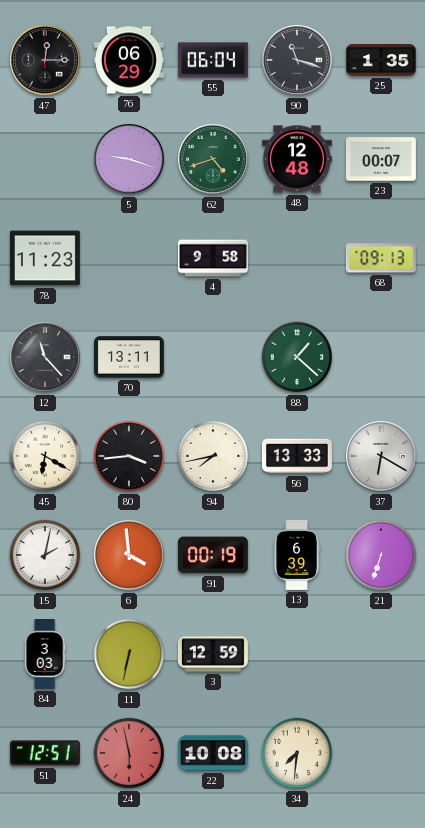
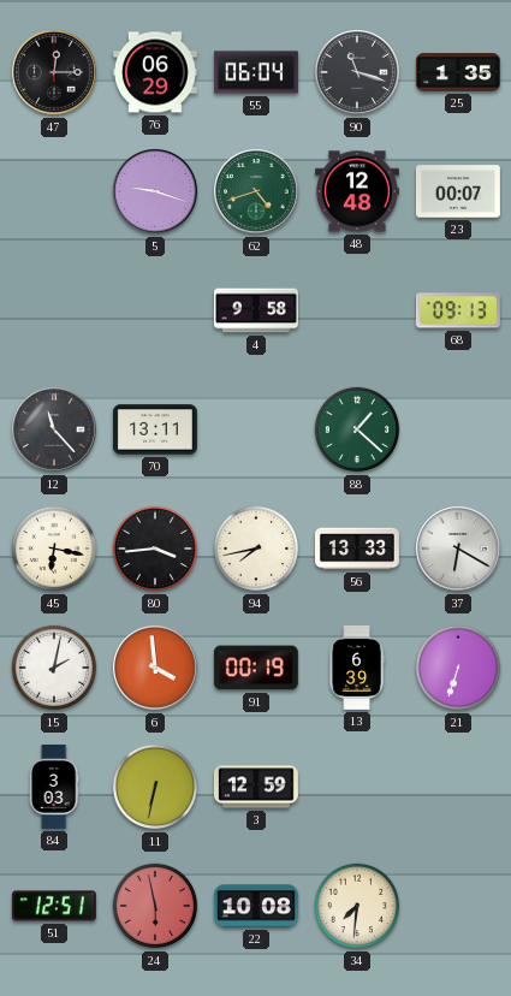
78: 11:23 -> none
45: 6:20 -> 6:17
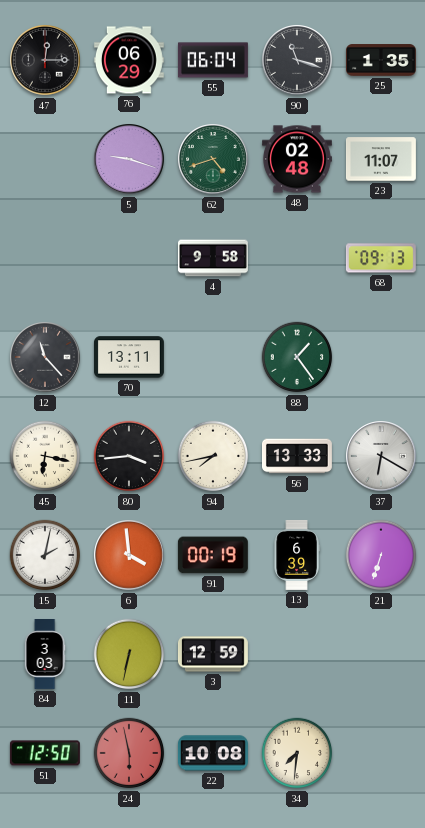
48: 12:48 -> 02:48
23: 00:07 -> 11:07
88: 1:22 -> 1:24
51: 12:51 -> 12:50
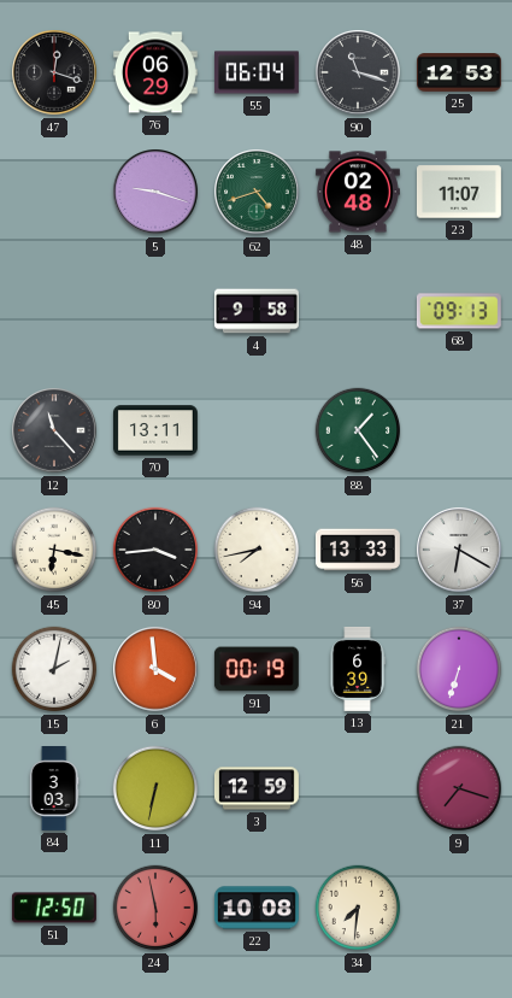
47: 12:15 -> 12:18
25: 1:35 -> 12:53
9: none -> 7:18
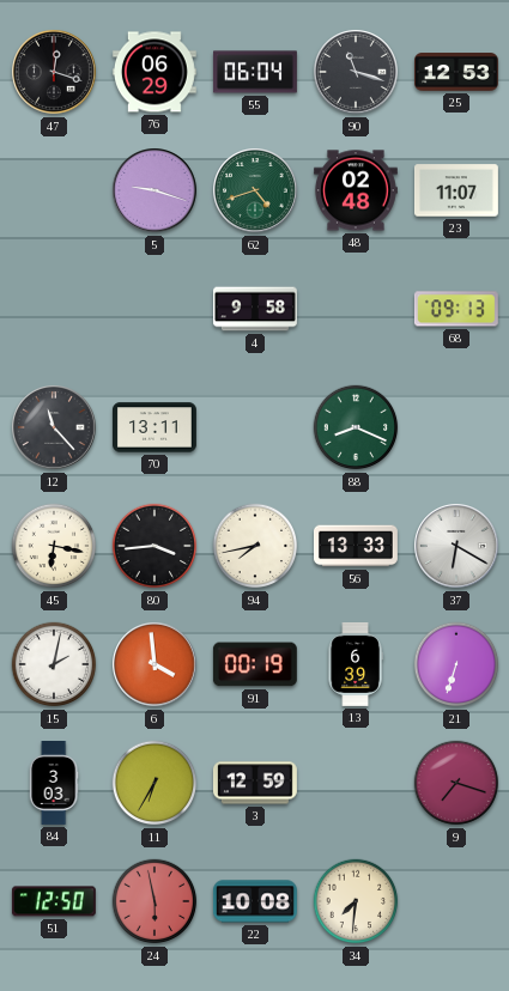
88: 1:24 -> 8:19
11: 6:32 -> 6:35
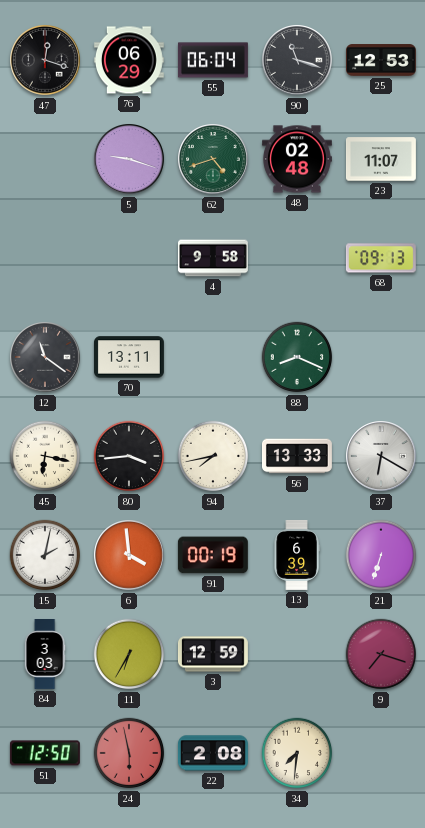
12: 11:23 -> 11:21
22: 10:08 -> 2:08
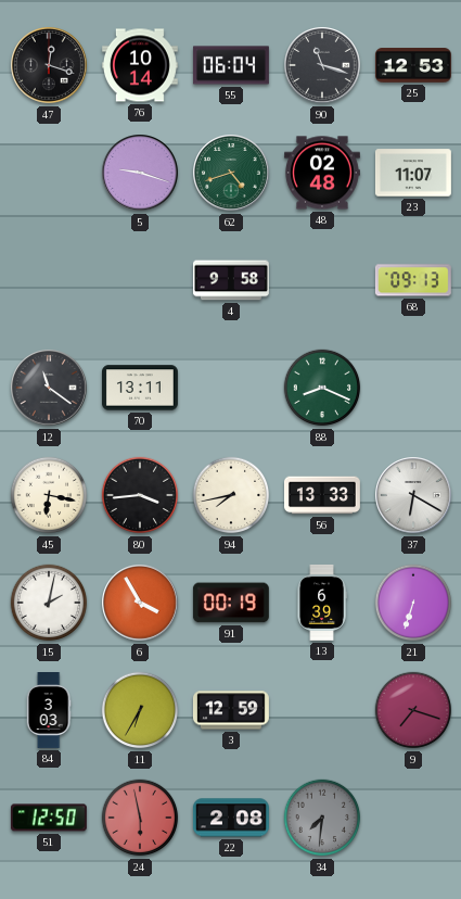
76: 06:29 -> 10:14
6: 3:59 -> 3:55
34 dial: cream -> grey
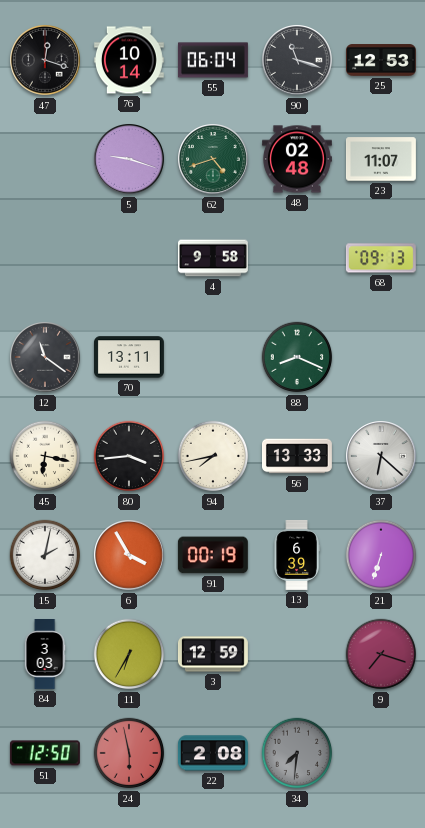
37: 6:20 -> 6:22
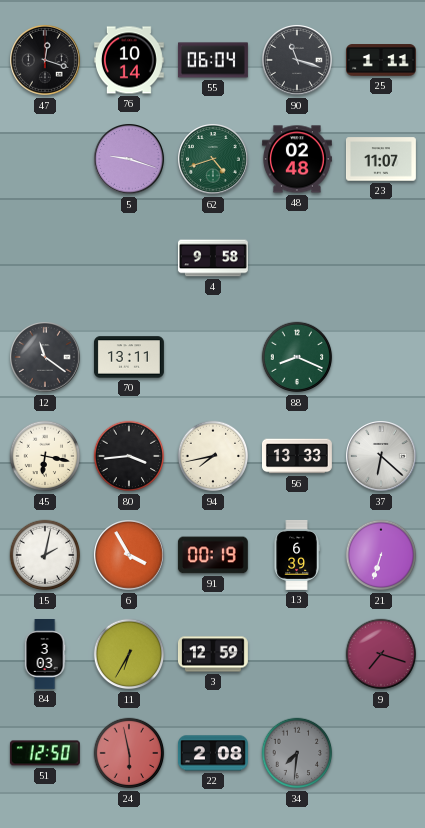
25: 12:53 -> 1:11
68: 09:13 -> none
